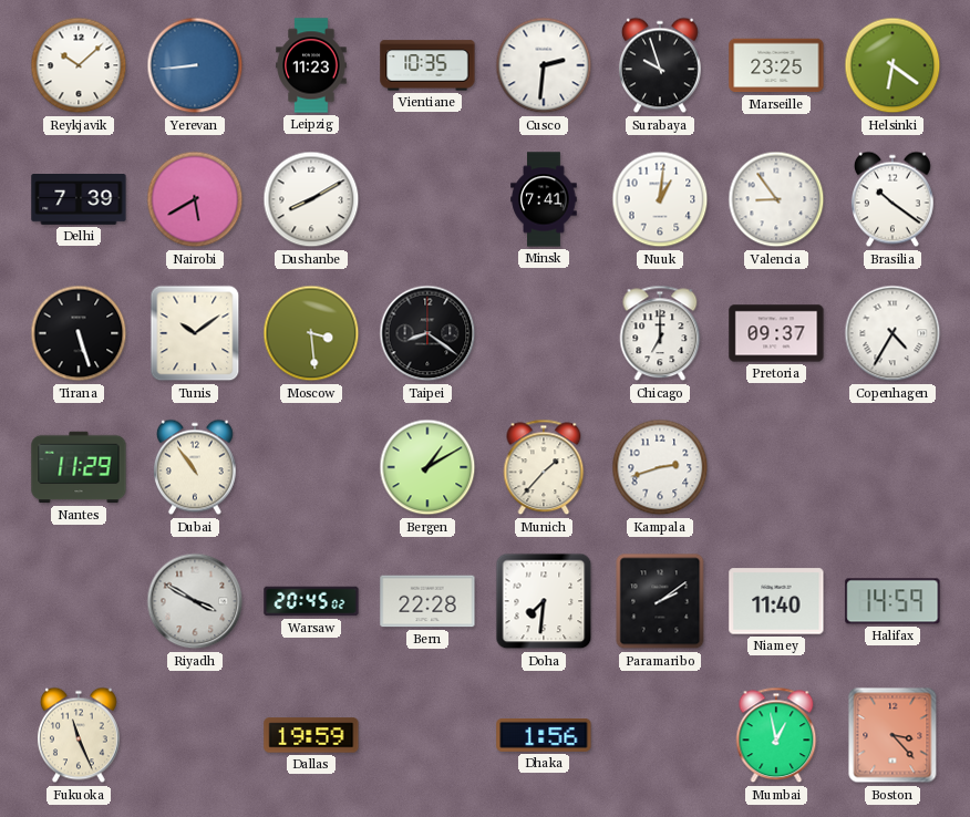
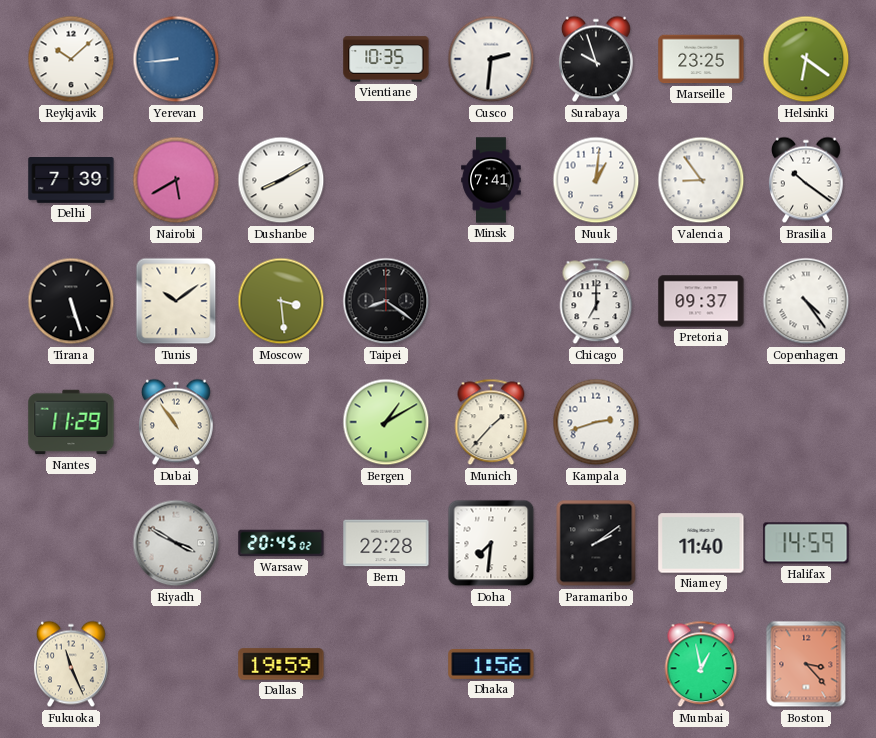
Leipzig: 11:23 -> none
Copenhagen: 4:35 -> 4:24
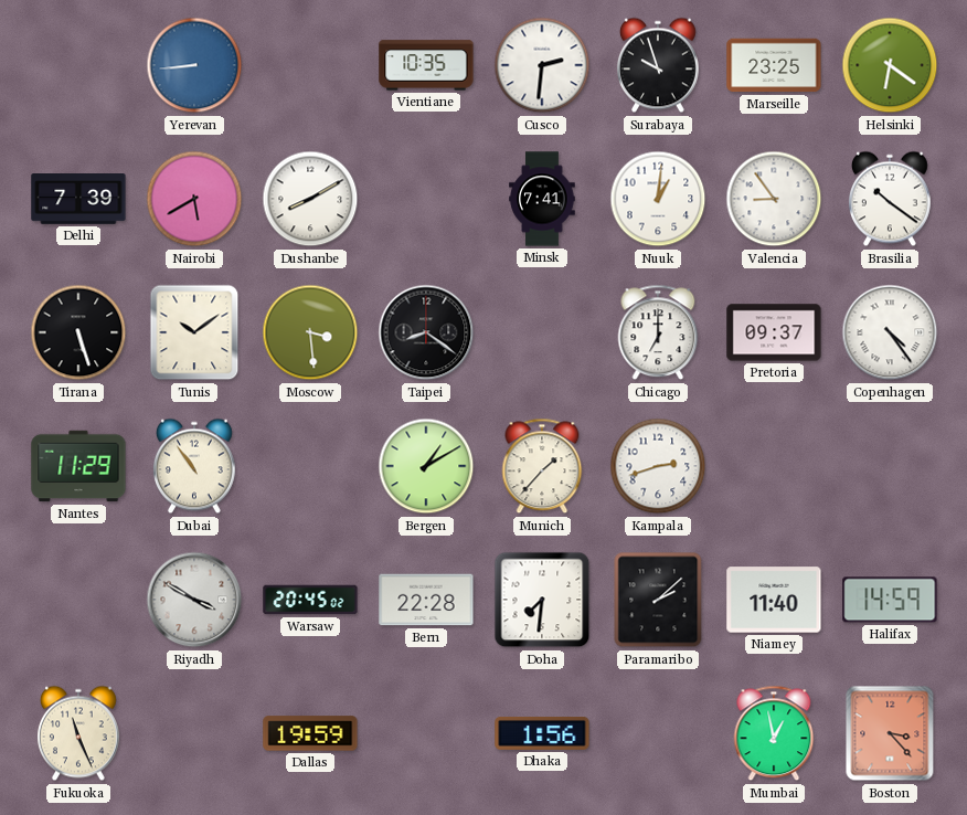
Reykjavik: 10:08 -> none
Paramaribo: 2:09 -> 2:08
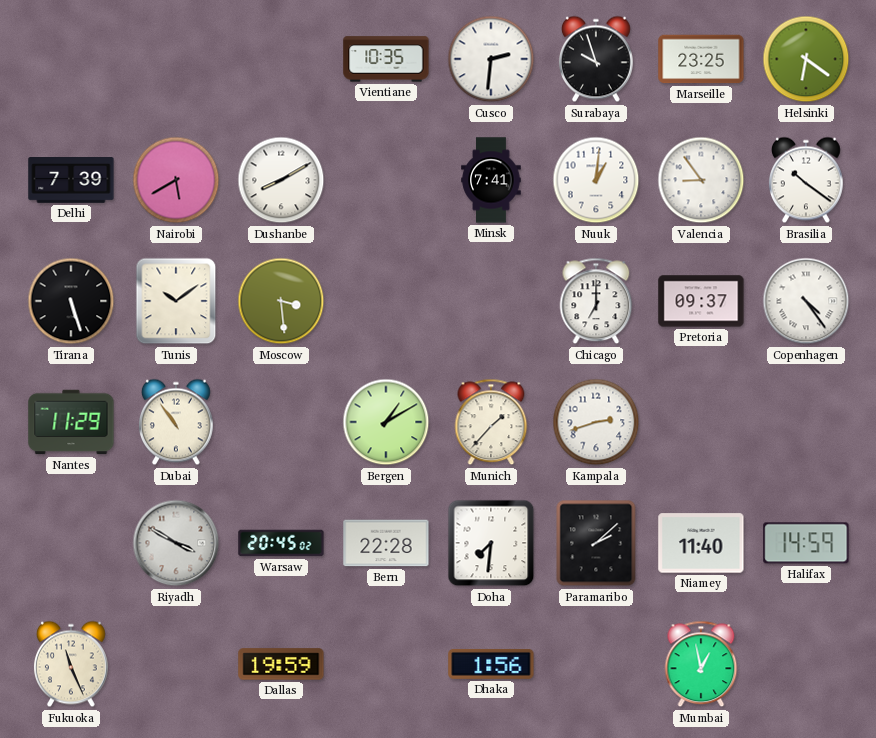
Yerevan: 8:44 -> none
Taipei: 8:21 -> none
Boston: 3:23 -> none
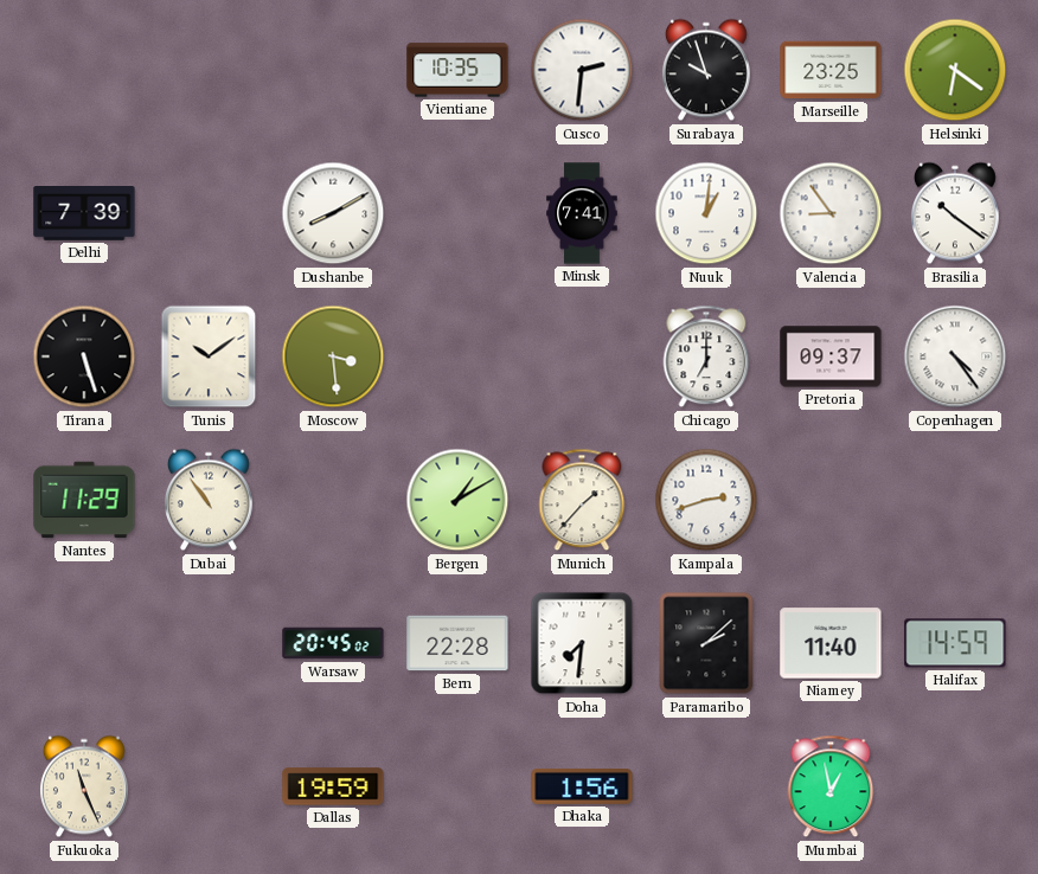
Nairobi: 5:40 -> none
Riyadh: 3:50 -> none
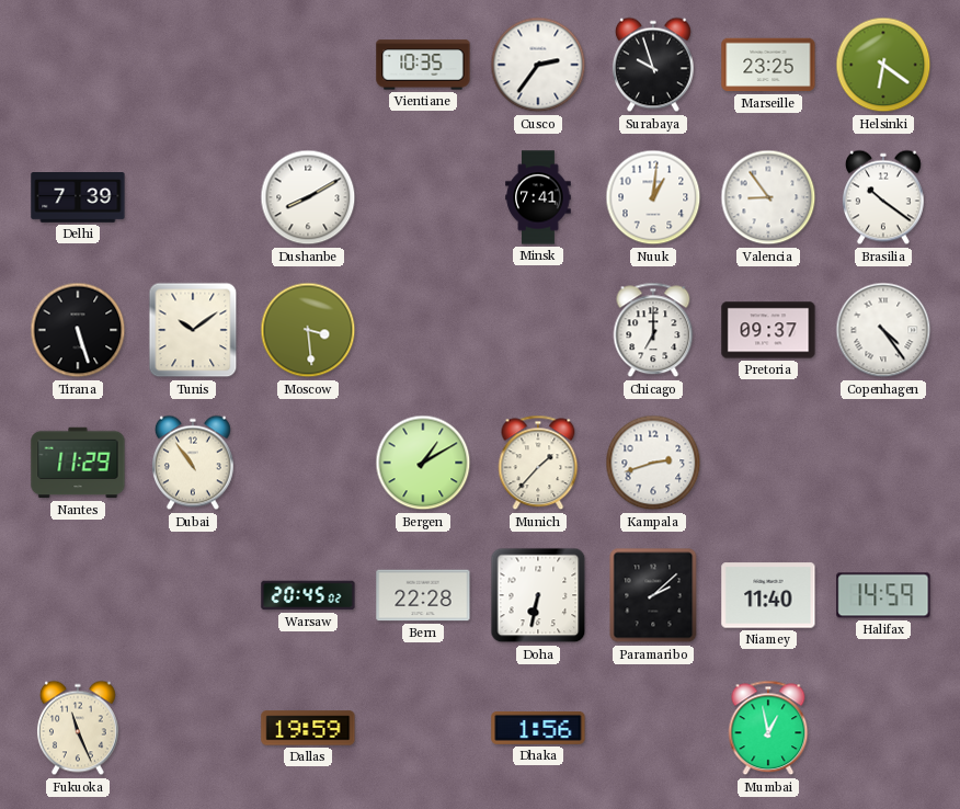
Cusco: 2:31 -> 2:36
Doha: 7:31 -> 6:32
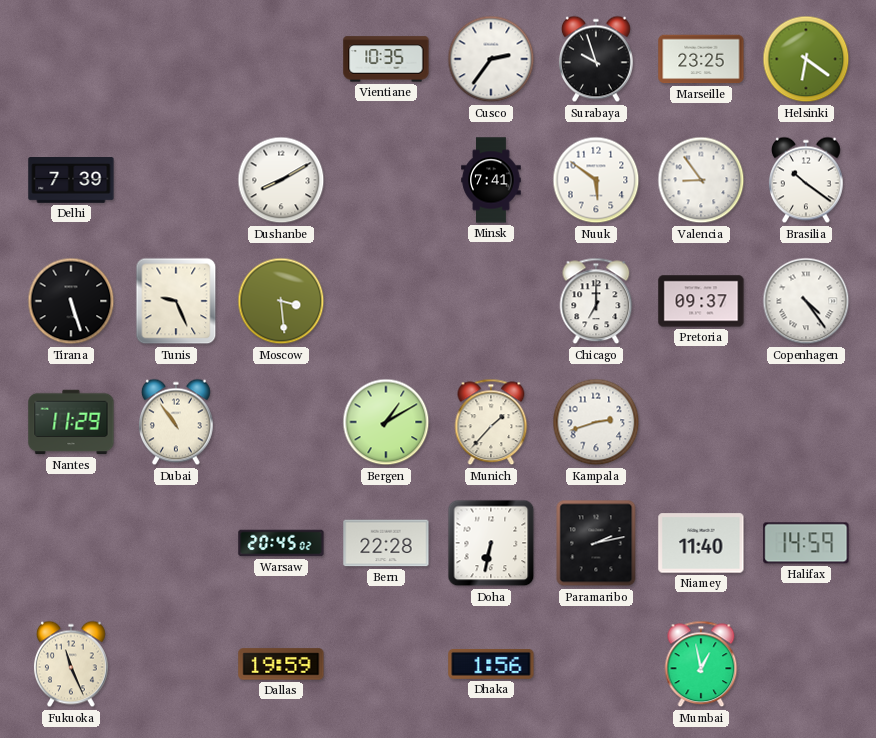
Nuuk: 1:01 -> 5:51
Tunis: 10:09 -> 9:26
Paramaribo: 2:08 -> 2:13
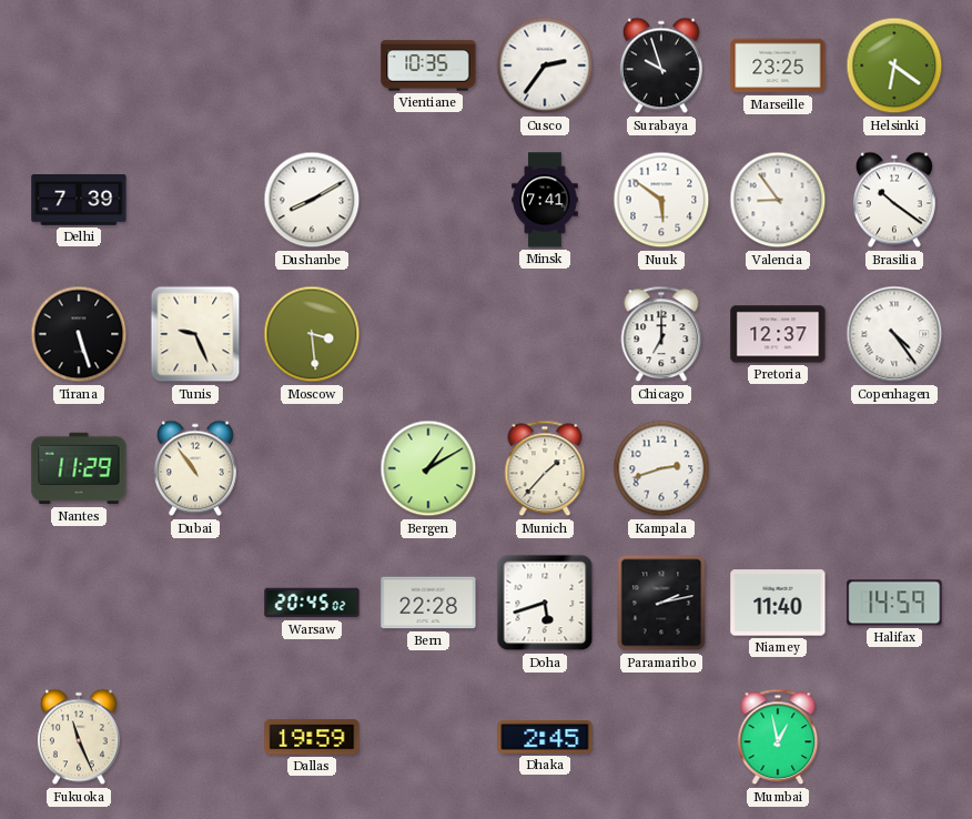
Pretoria: 09:37 -> 12:37
Doha: 6:32 -> 5:42
Dhaka: 1:56 -> 2:45
